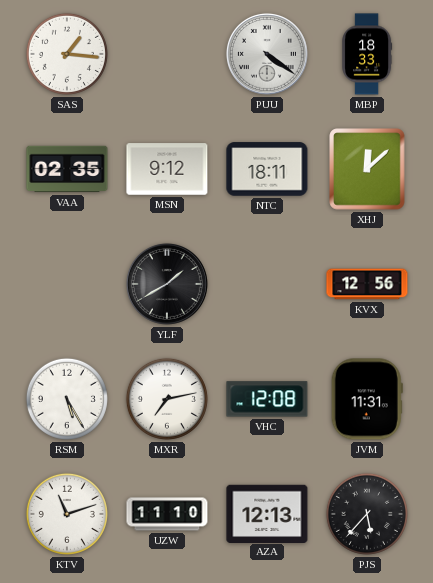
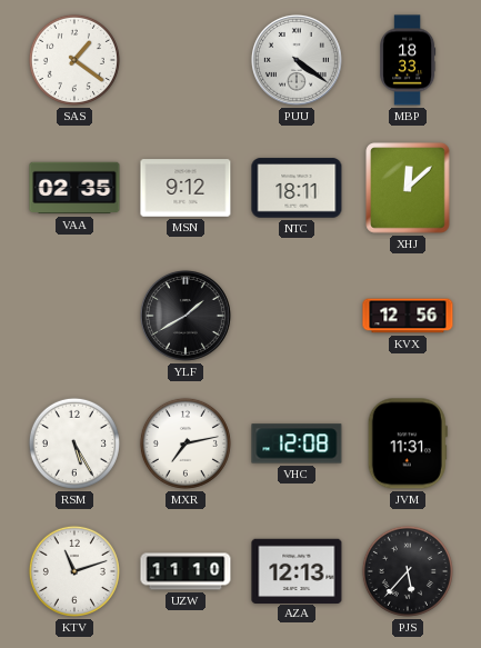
SAS: 1:16 -> 1:21
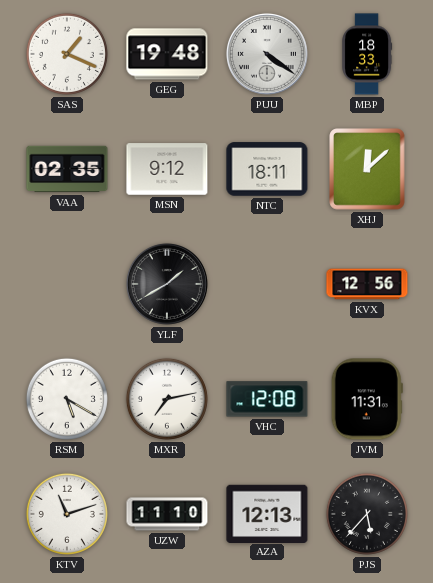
SAS: 1:21 -> 1:19
GEG: none -> 19:48
RSM: 5:25 -> 5:20
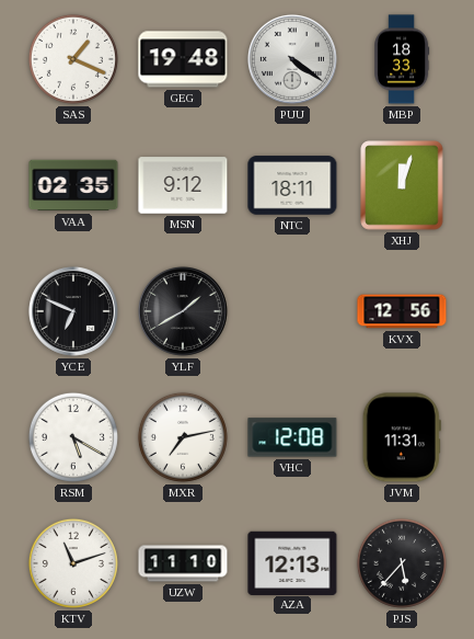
XHJ: 12:08 -> 12:03
YCE: none -> 6:49
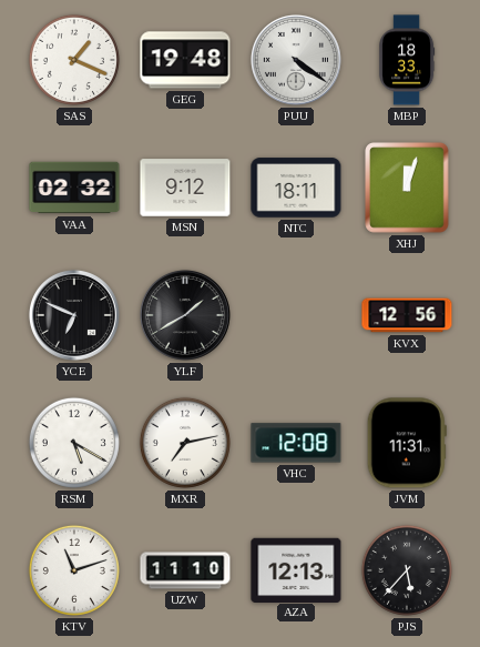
VAA: 02:35 -> 02:32
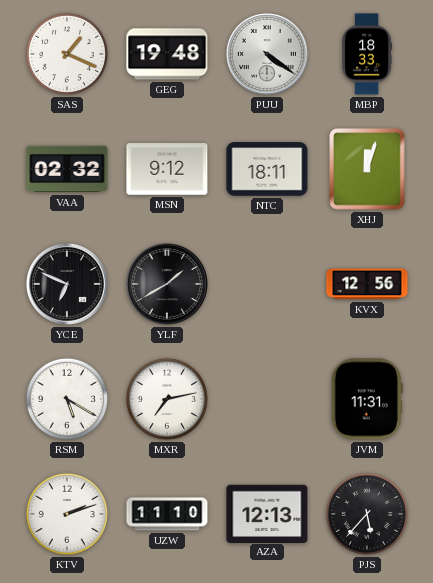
VHC: 12:08 -> none
KTV: 11:12 -> 2:12
